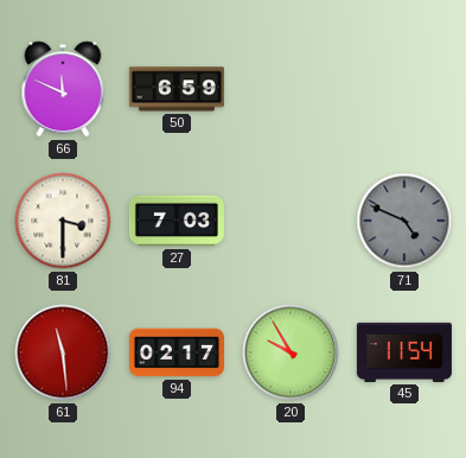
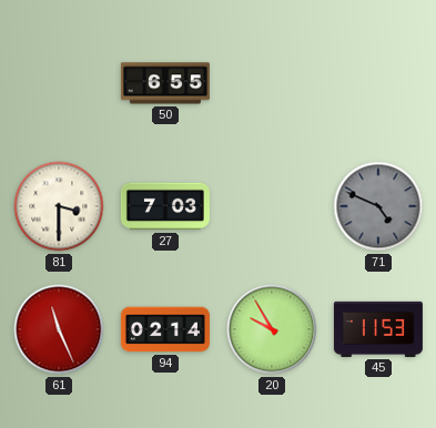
66: 11:49 -> none
50: 6:59 -> 6:55
61: 11:29 -> 11:26
94: 02:17 -> 02:14
45: 11:54 -> 11:53
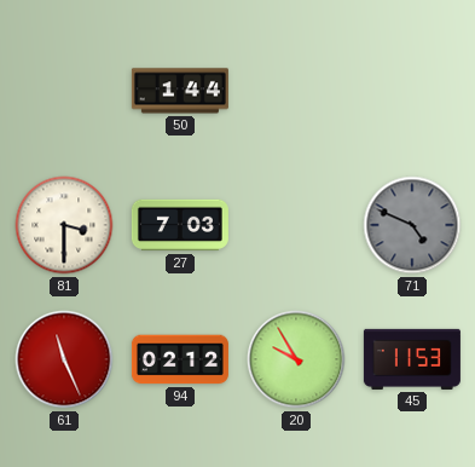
50: 6:55 -> 1:44
94: 02:14 -> 02:12
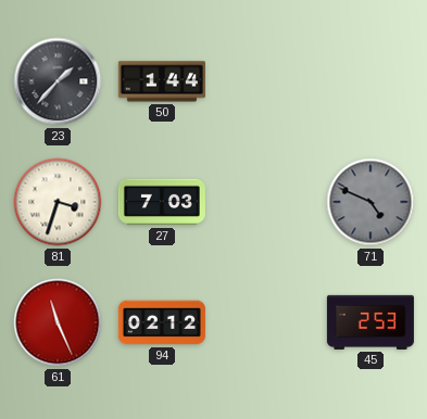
23: none -> 1:37
81: 3:30 -> 3:33
20: 9:55 -> none
45: 11:53 -> 2:53
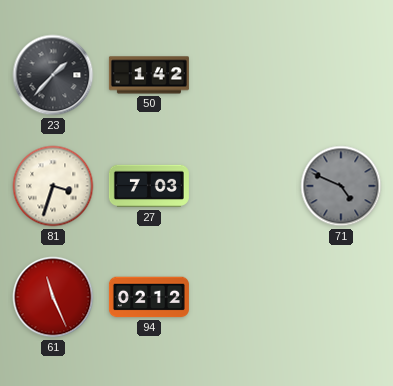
50: 1:44 -> 1:42
45: 2:53 -> none
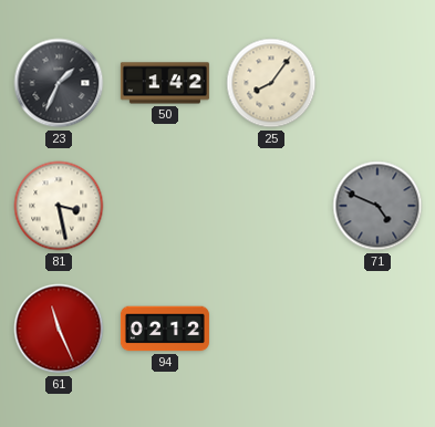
23: 1:37 -> 1:34
25: none -> 8:06
81: 3:33 -> 3:28
27: 7:03 -> none
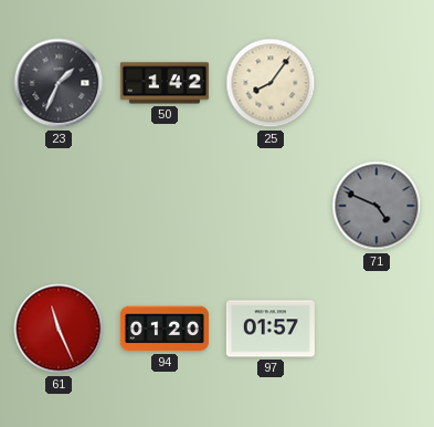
81: 3:28 -> none
94: 02:12 -> 01:20
97: none -> 01:57
